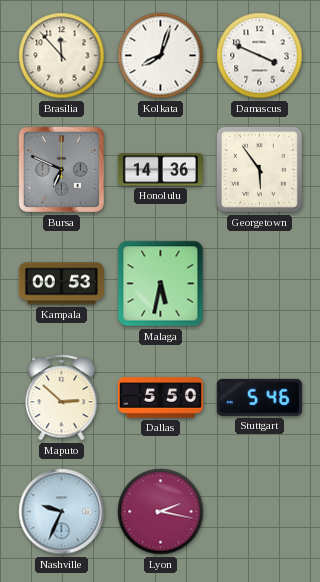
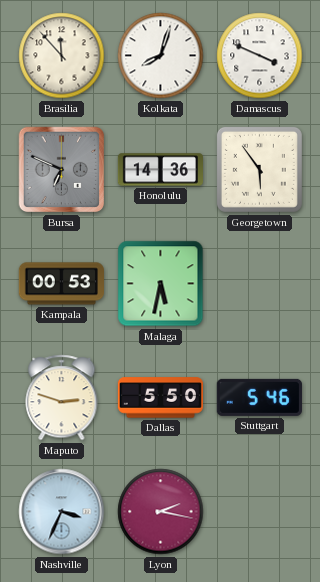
Maputo: 2:52 -> 2:48
Nashville: 9:34 -> 3:34
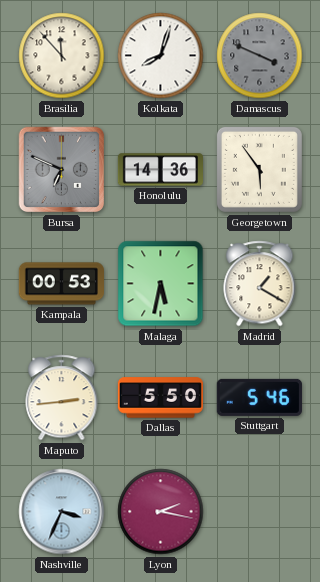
Damascus dial: white -> grey
Madrid: none -> 1:20
Maputo: 2:48 -> 2:44
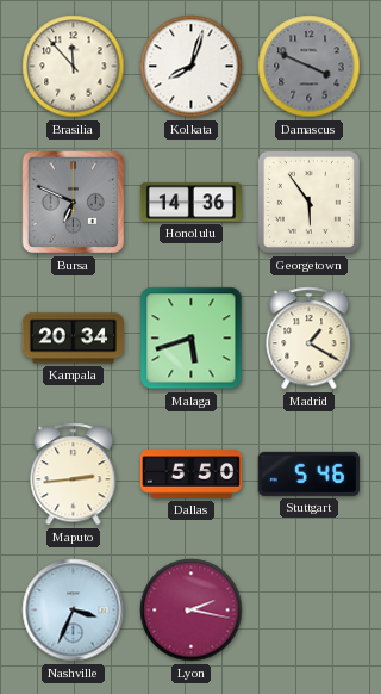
Kampala: 00:53 -> 20:34
Malaga: 5:32 -> 5:42
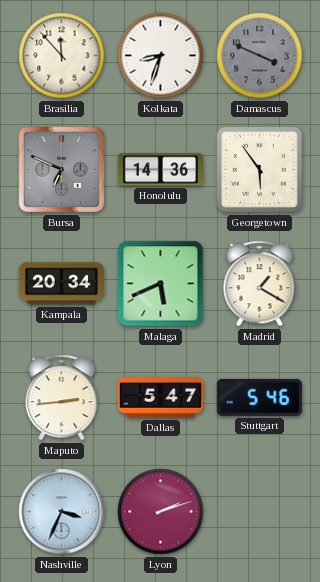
Kolkata: 8:03 -> 8:33
Malaga: 5:42 -> 5:41
Dallas: 5:50 -> 5:47
Lyon: 2:17 -> 2:12
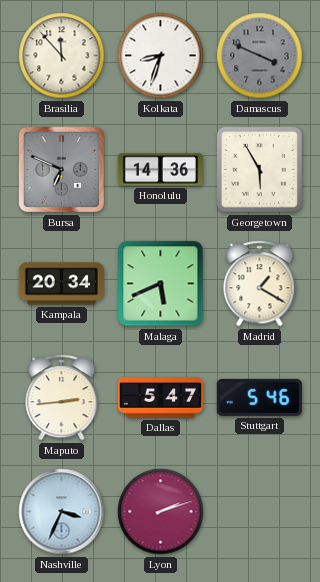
Georgetown: 5:54 -> 5:55
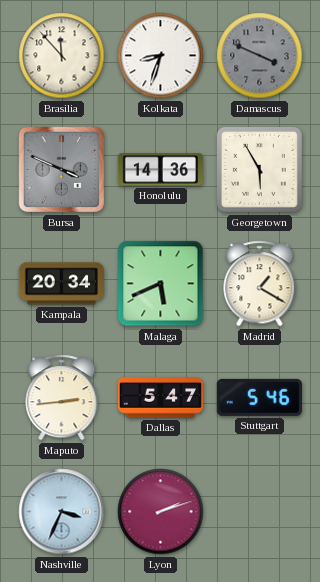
Bursa: 6:49 -> 3:49
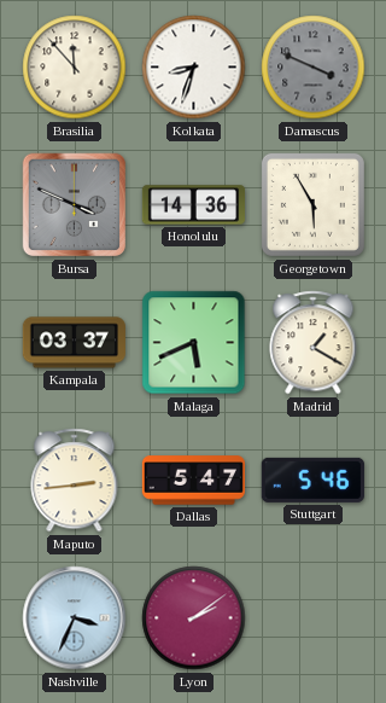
Kampala: 20:34 -> 03:37
Lyon: 2:12 -> 2:09
